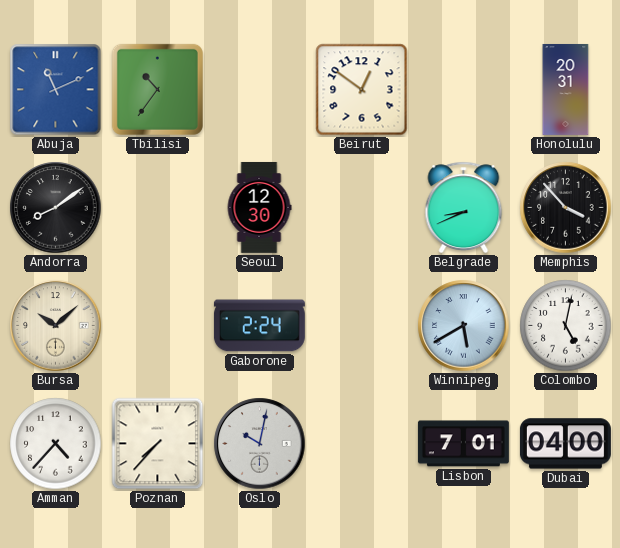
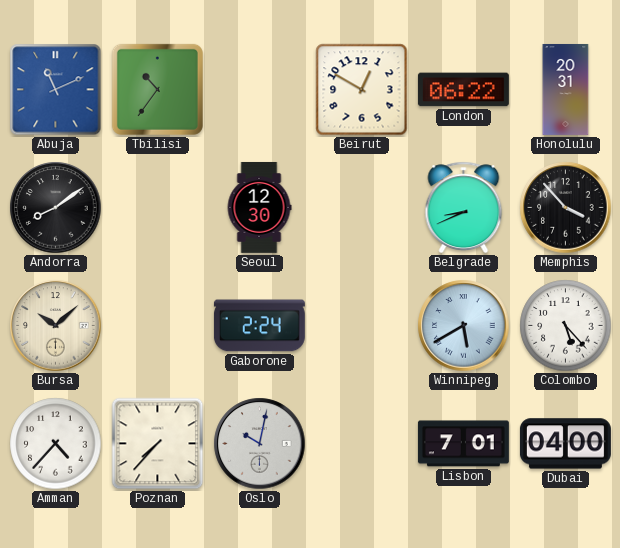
Beirut: 12:51 -> 12:50
London: none -> 06:22
Colombo: 5:02 -> 5:23
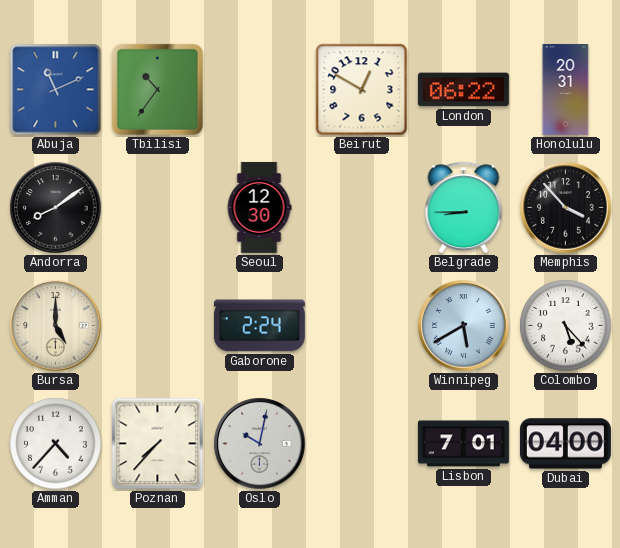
Belgrade: 8:41 -> 8:45
Bursa: 10:08 -> 5:00
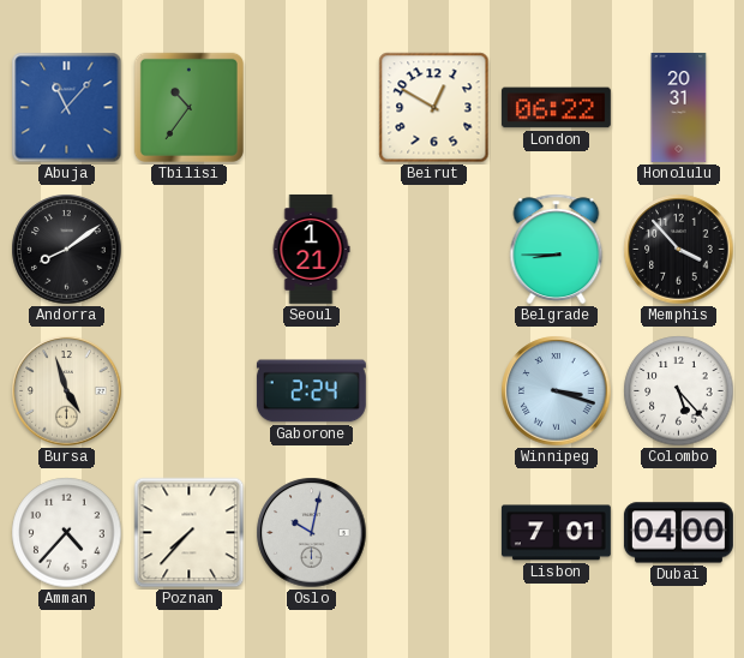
Abuja: 11:11 -> 11:07
Seoul: 12:30 -> 1:21
Bursa: 5:00 -> 4:57
Winnipeg: 5:40 -> 3:18
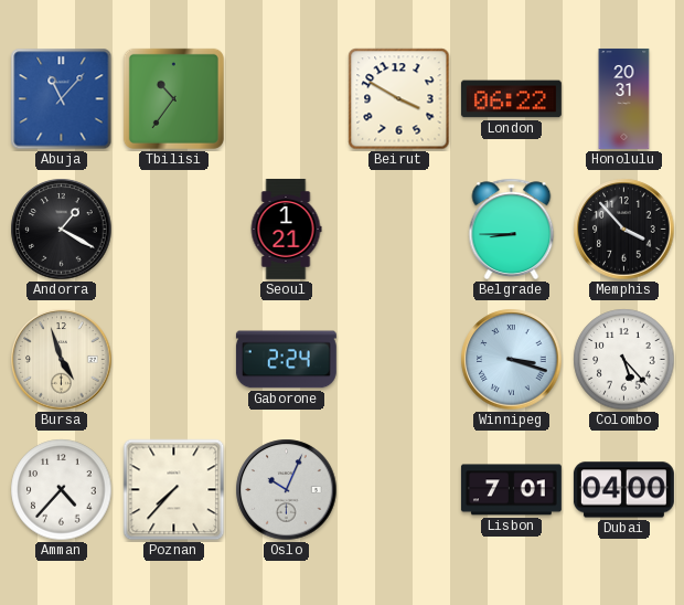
Beirut: 12:50 -> 3:50
Andorra: 8:09 -> 1:20
Oslo: 10:02 -> 10:04
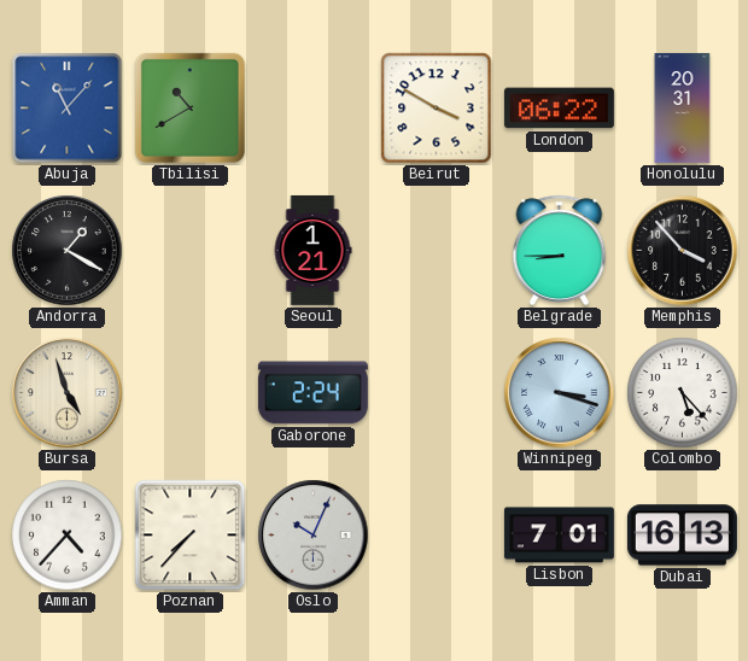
Tbilisi: 10:36 -> 10:40
Dubai: 04:00 -> 16:13
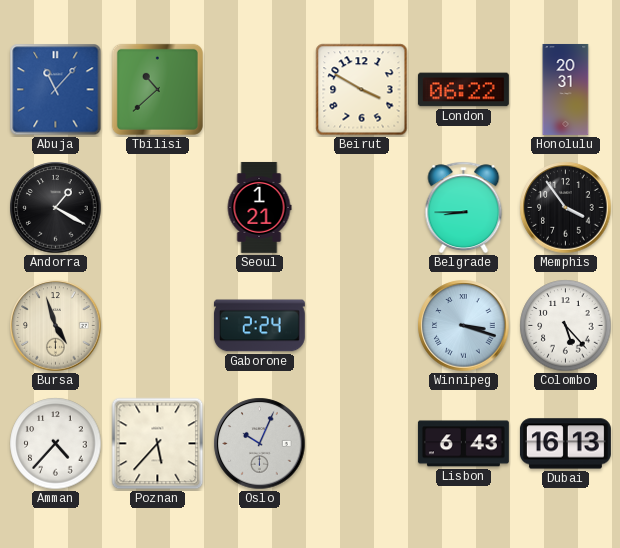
Tbilisi: 10:40 -> 10:38
Memphis: 3:53 -> 3:54
Poznan: 7:37 -> 5:37
Lisbon: 7:01 -> 6:43
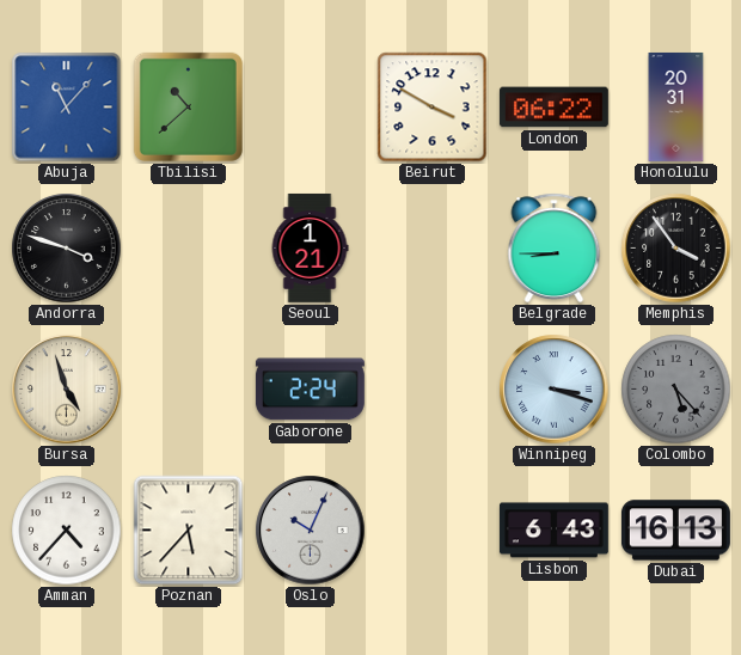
Andorra: 1:20 -> 3:48
Colombo dial: white -> grey
